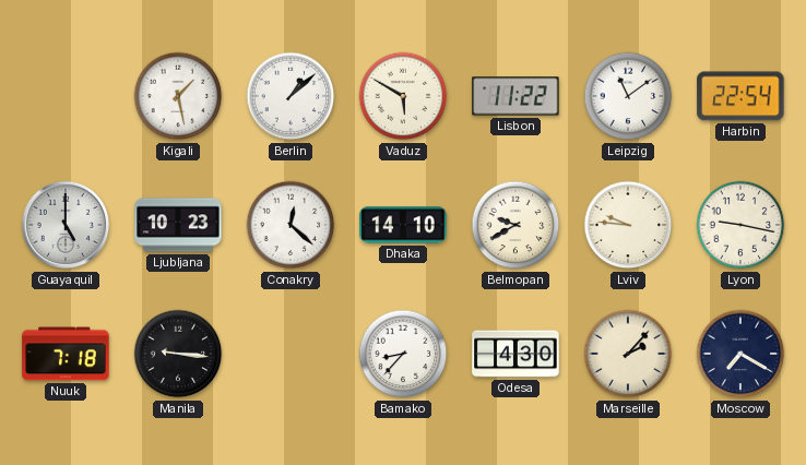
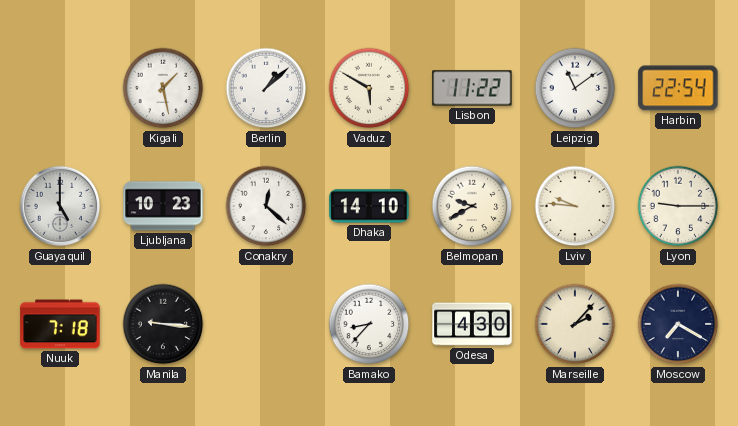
Lyon: 9:17 -> 9:15
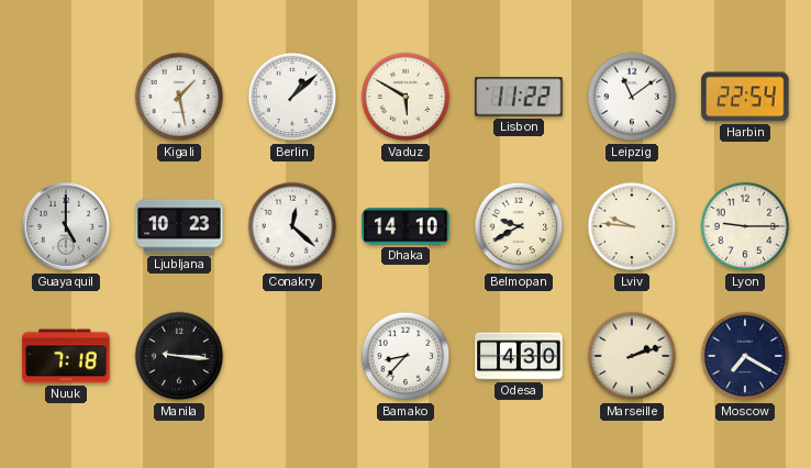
Marseille: 2:07 -> 2:12
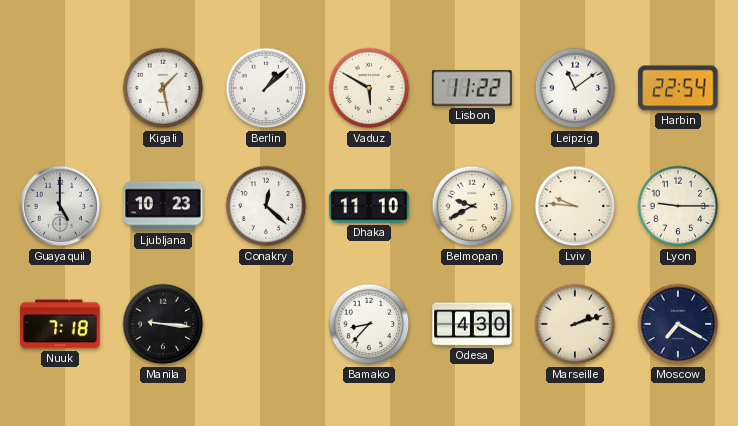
Dhaka: 14:10 -> 11:10
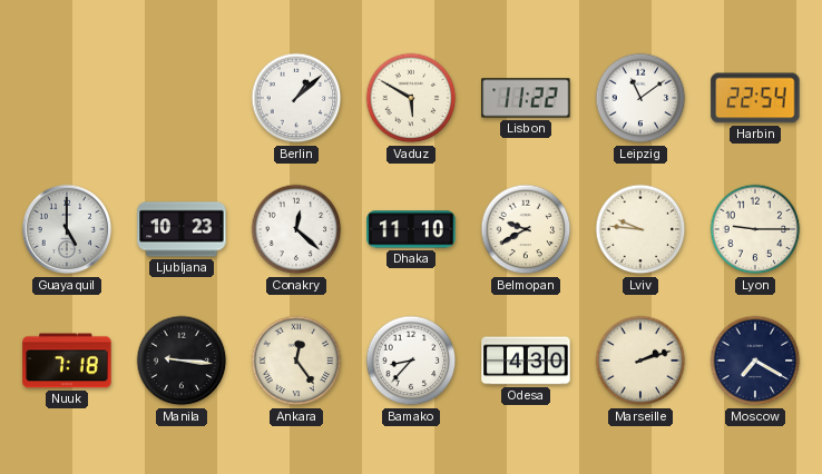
Kigali: 1:28 -> none
Ankara: none -> 12:24
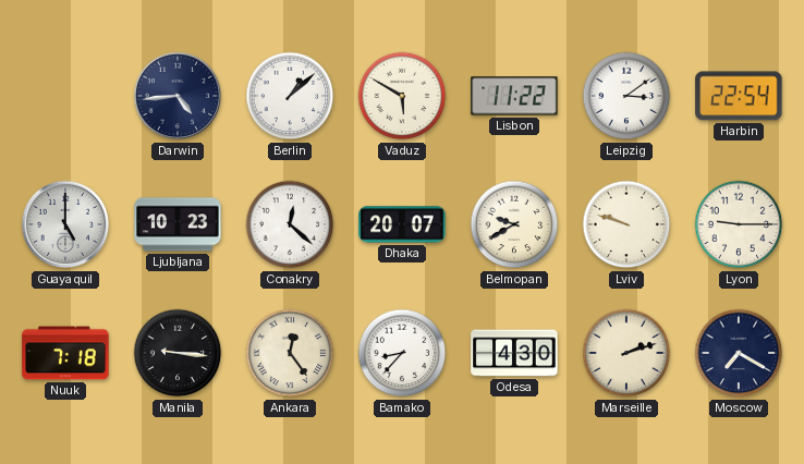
Darwin: none -> 4:44
Leipzig: 11:09 -> 3:09
Dhaka: 11:10 -> 20:07
Lviv: 9:46 -> 9:48
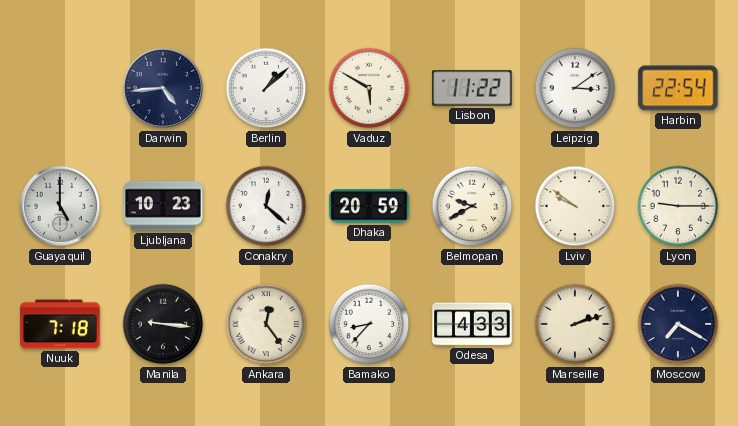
Dhaka: 20:07 -> 20:59
Lviv: 9:48 -> 9:51
Odesa: 4:30 -> 4:33
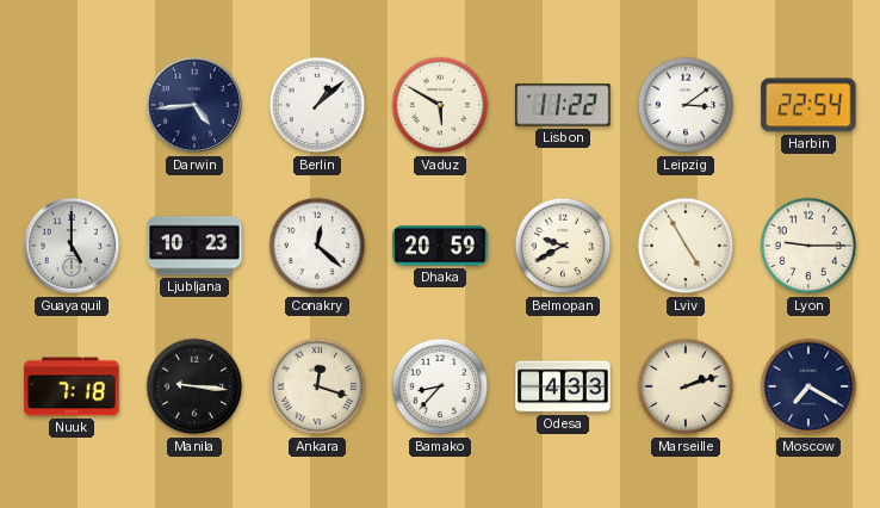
Lviv: 9:51 -> 4:55
Ankara: 12:24 -> 12:18
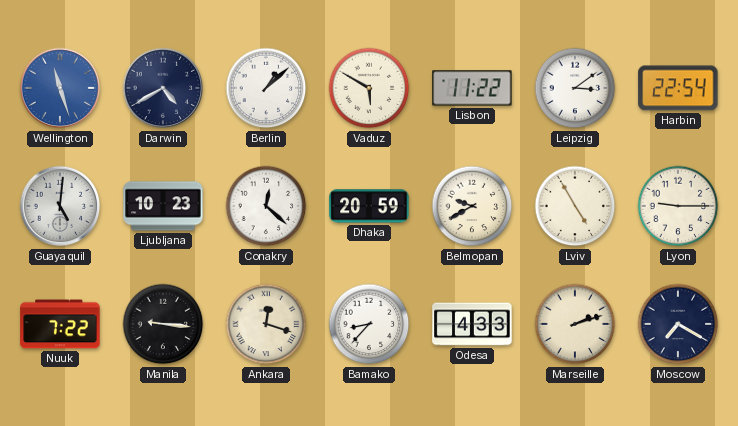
Wellington: none -> 11:27
Darwin: 4:44 -> 4:40
Guayaquil: 5:00 -> 5:01
Nuuk: 7:18 -> 7:22
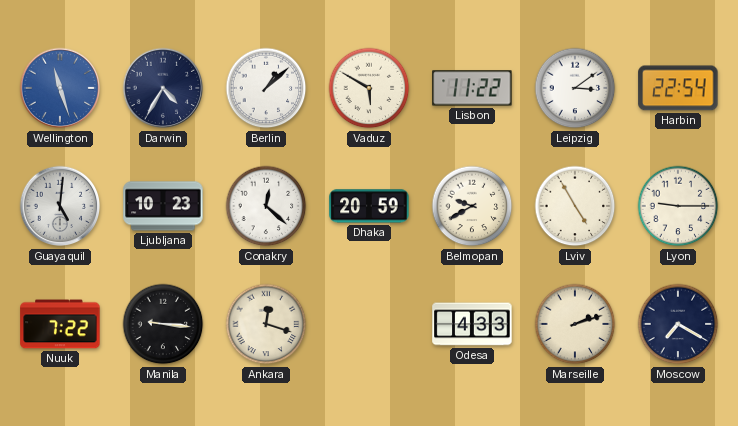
Darwin: 4:40 -> 4:35
Bamako: 8:37 -> none
